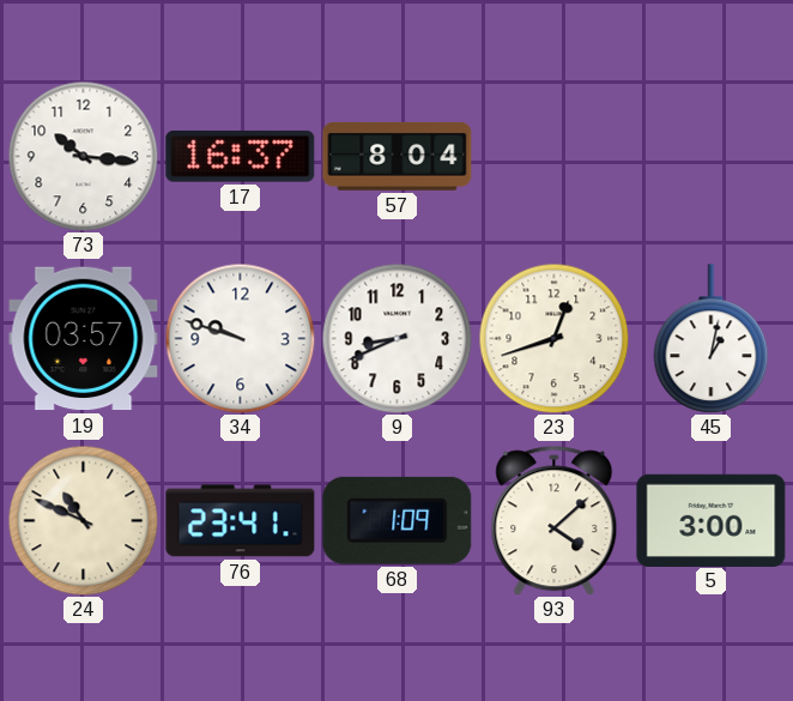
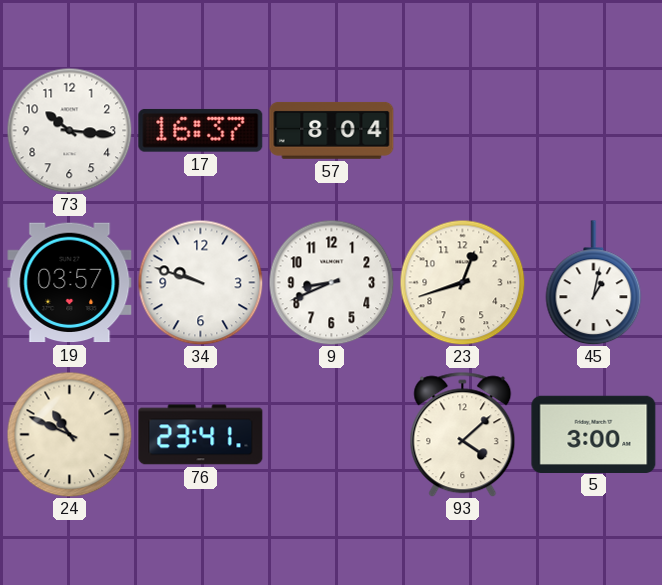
68: 1:09 -> none
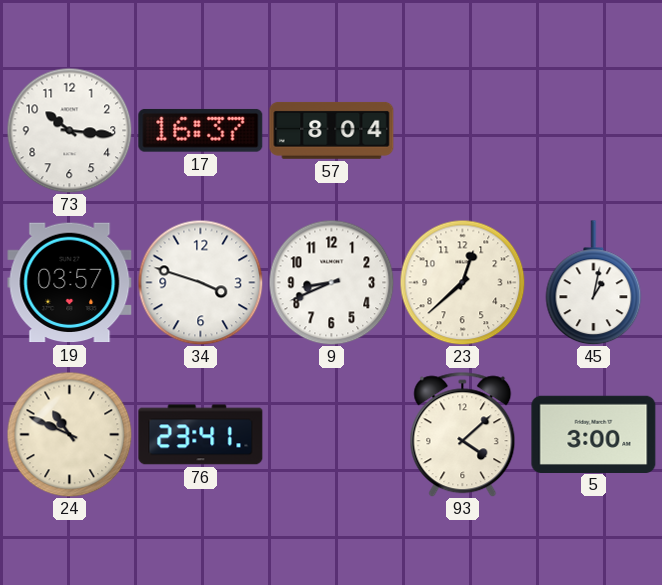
34: 9:48 -> 3:48
23: 12:42 -> 12:38
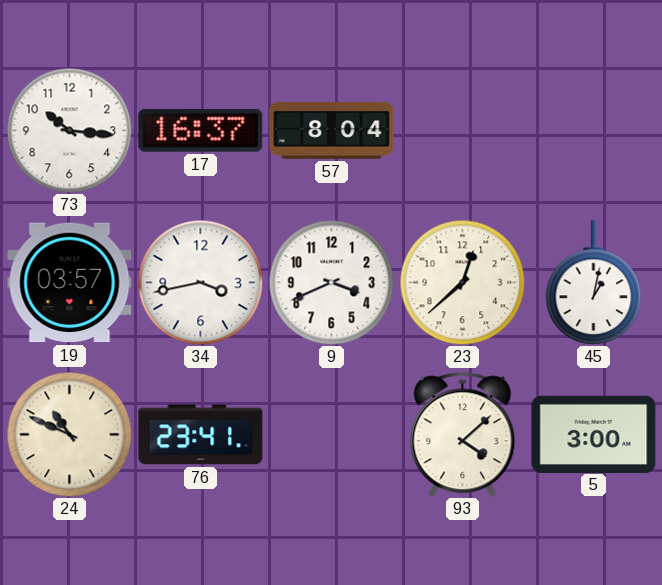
34: 3:48 -> 3:43
9: 8:41 -> 3:41
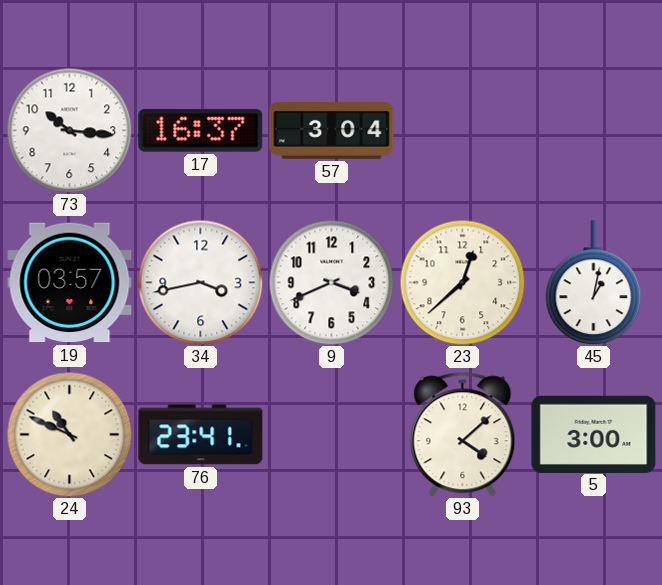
57: 8:04 -> 3:04
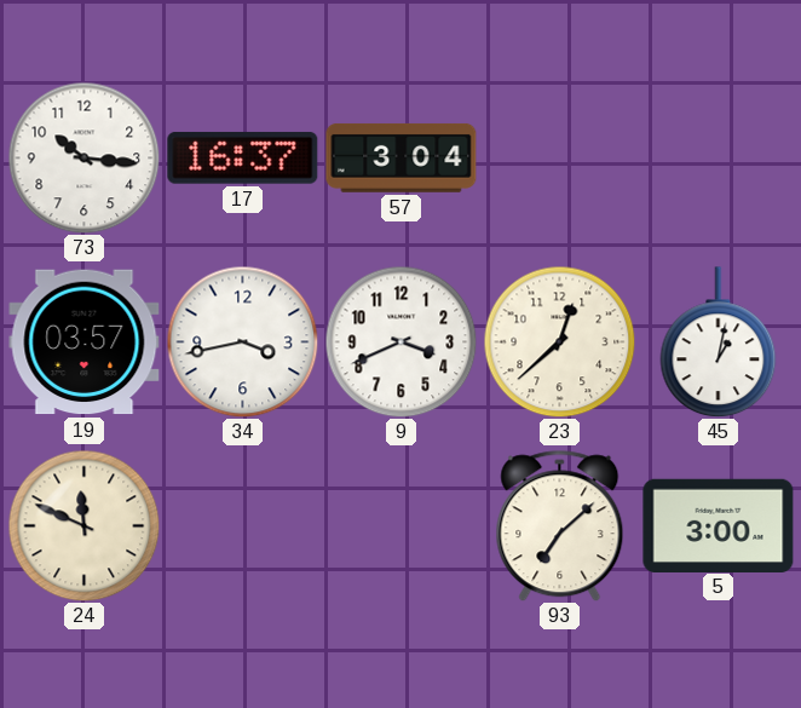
24: 10:49 -> 11:49
76: 23:41 -> none
93: 4:08 -> 7:08
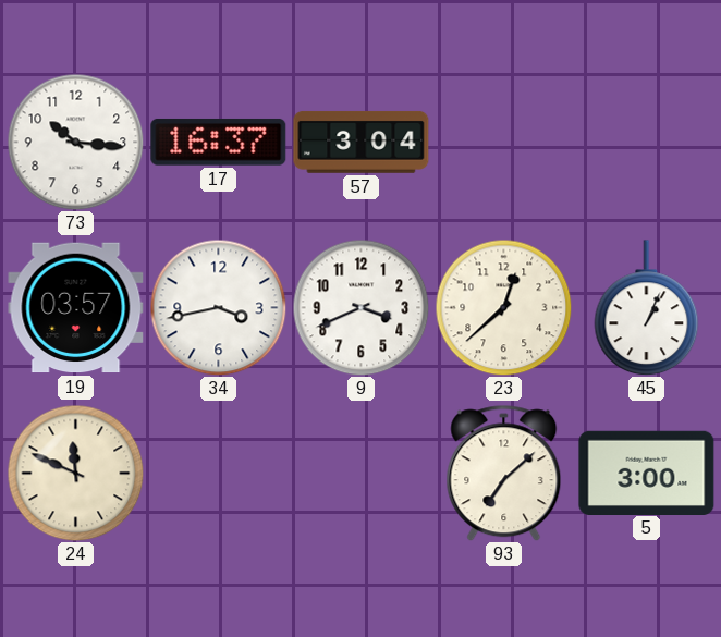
45: 1:02 -> 1:04
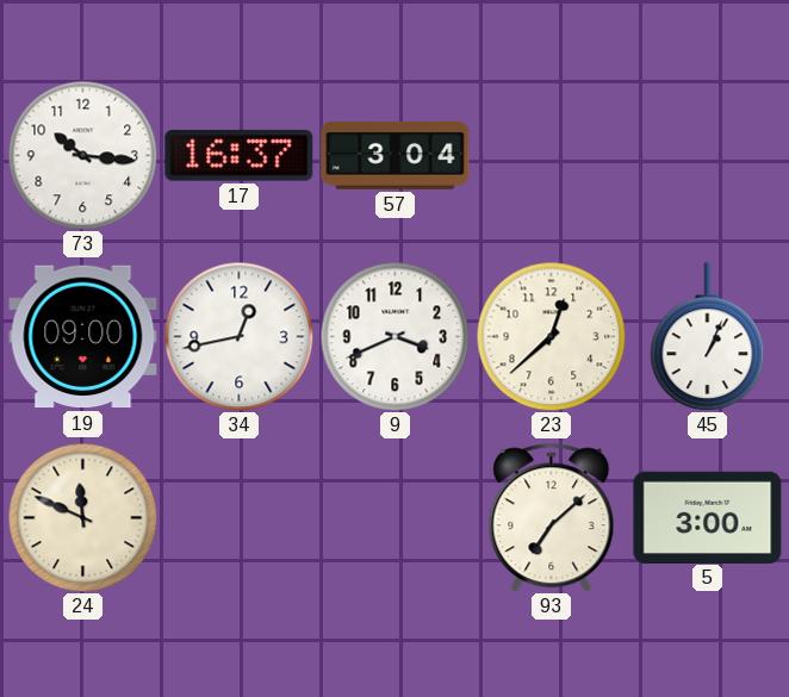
19: 03:57 -> 09:00
34: 3:43 -> 12:43
